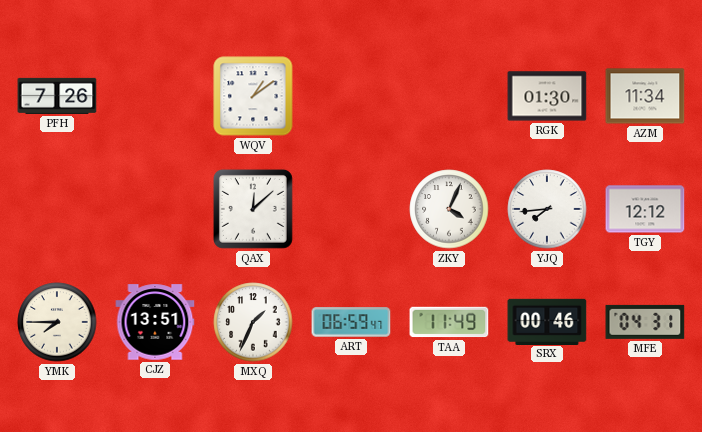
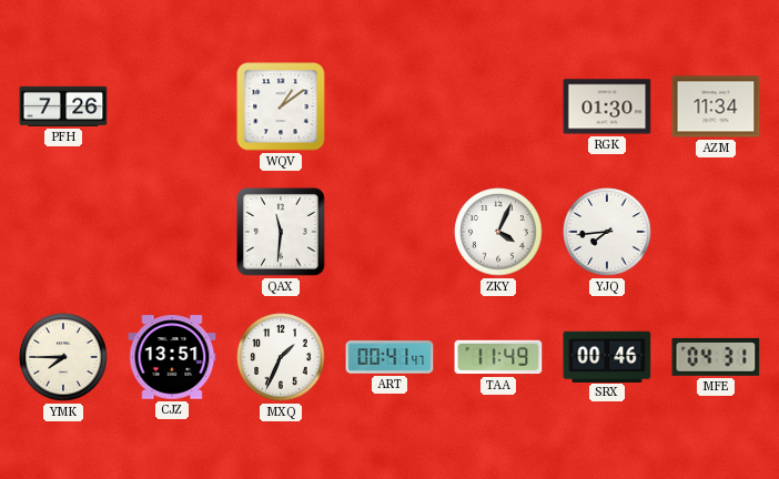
QAX: 12:08 -> 11:31
TGY: 12:12 -> none
ART: 06:59 -> 00:41
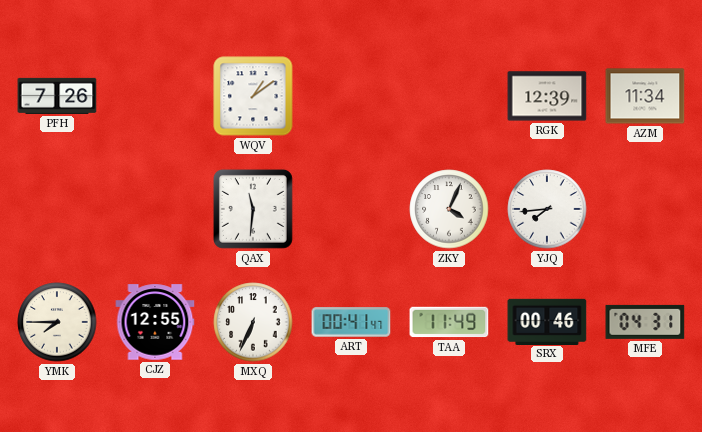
RGK: 01:30 -> 12:39
CJZ: 13:51 -> 12:55
MXQ: 1:34 -> 6:34
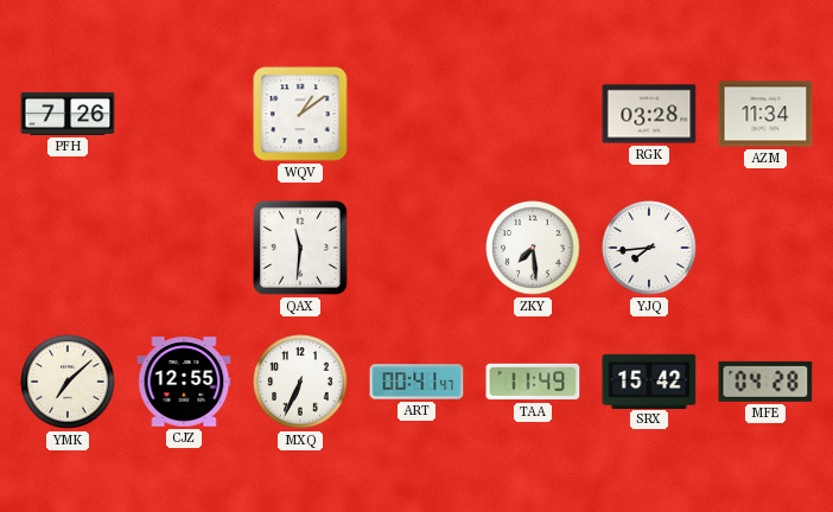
RGK: 12:39 -> 03:28
ZKY: 4:04 -> 7:29
YMK: 7:45 -> 7:08
SRX: 00:46 -> 15:42
MFE: 04:31 -> 04:28
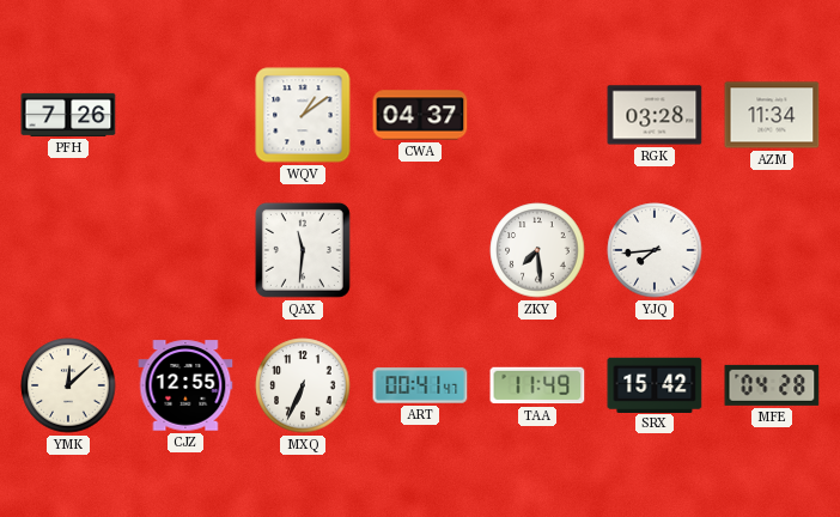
CWA: none -> 04:37
YMK: 7:08 -> 12:08
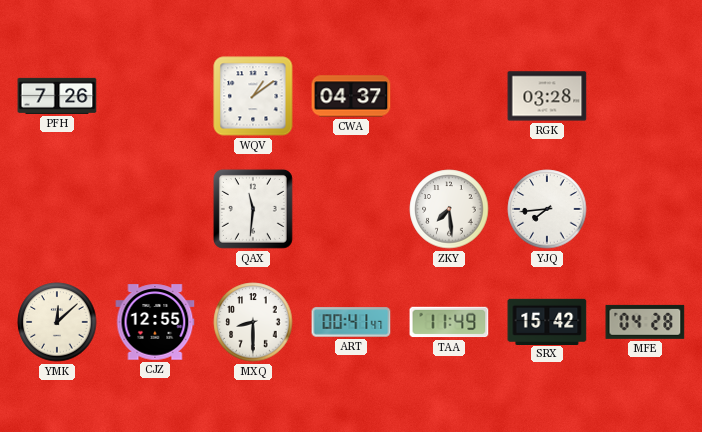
AZM: 11:34 -> none
MXQ: 6:34 -> 8:30
